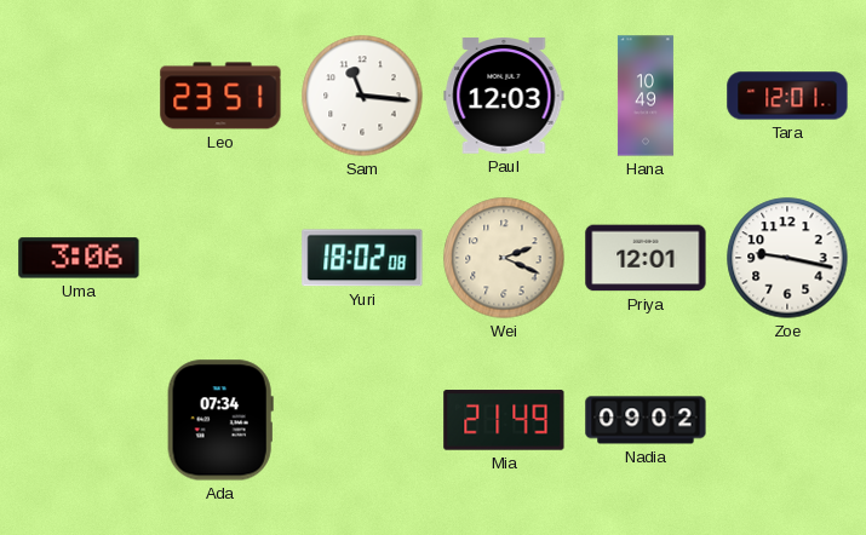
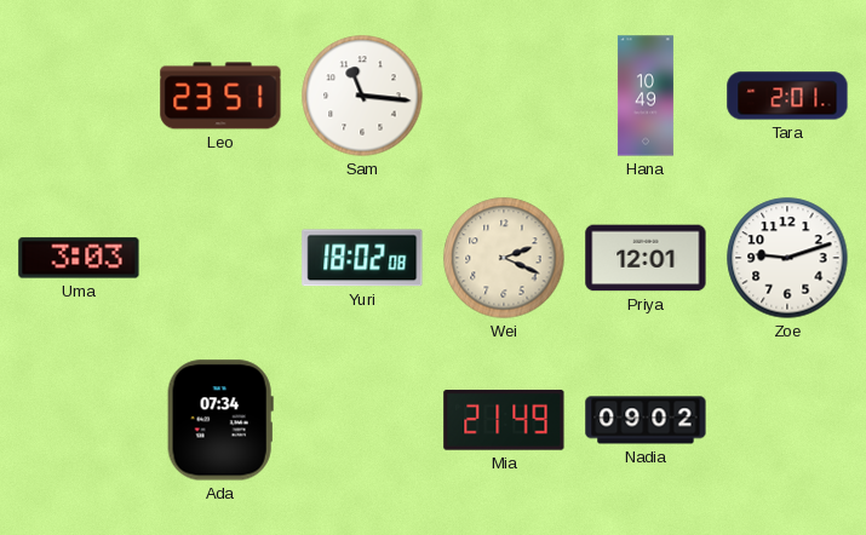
Paul: 12:03 -> none
Tara: 12:01 -> 2:01
Uma: 3:06 -> 3:03
Zoe: 9:17 -> 9:12
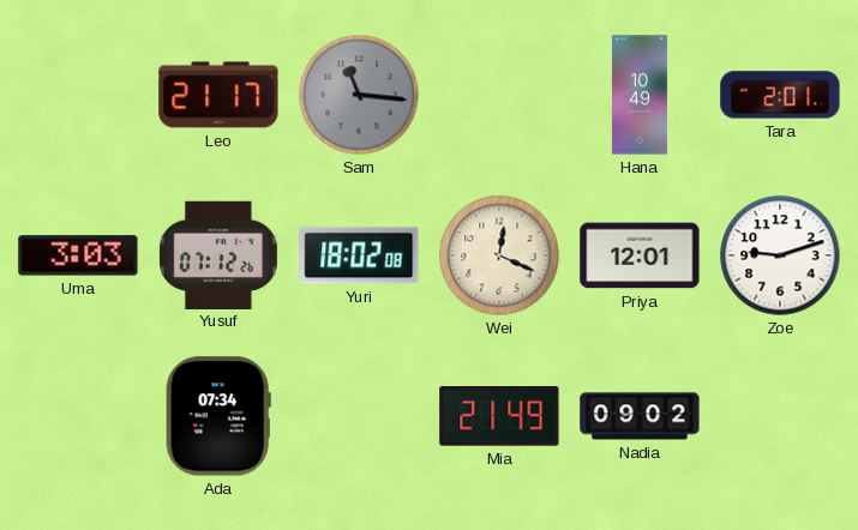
Leo: 23:51 -> 21:17
Sam dial: white -> grey
Yusuf: none -> 07:12
Wei: 2:19 -> 12:19
